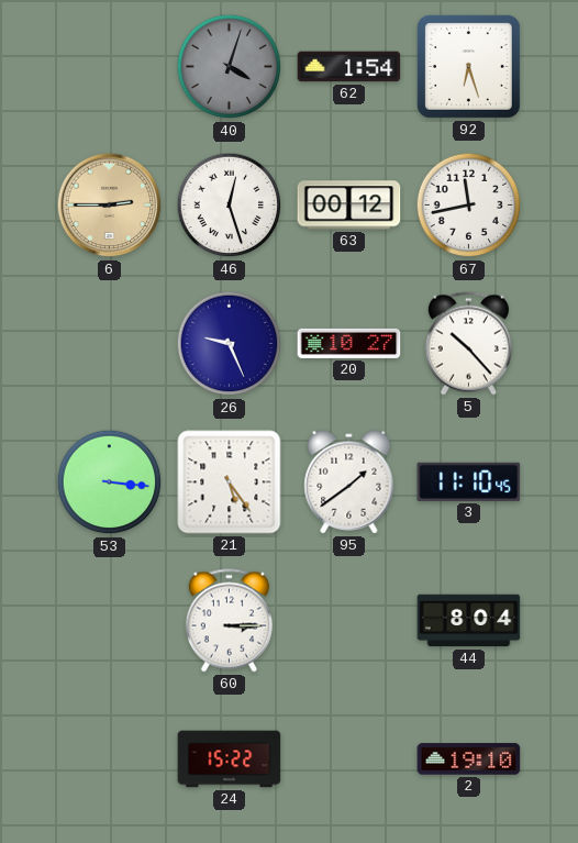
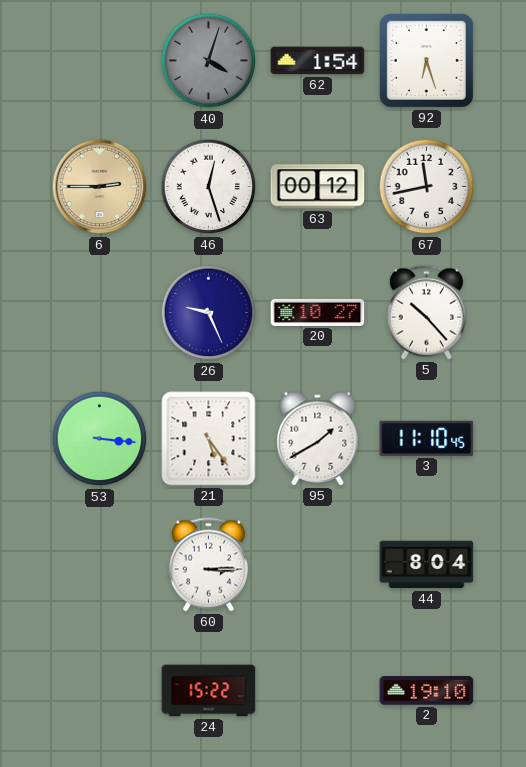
95: 1:39 -> 1:40
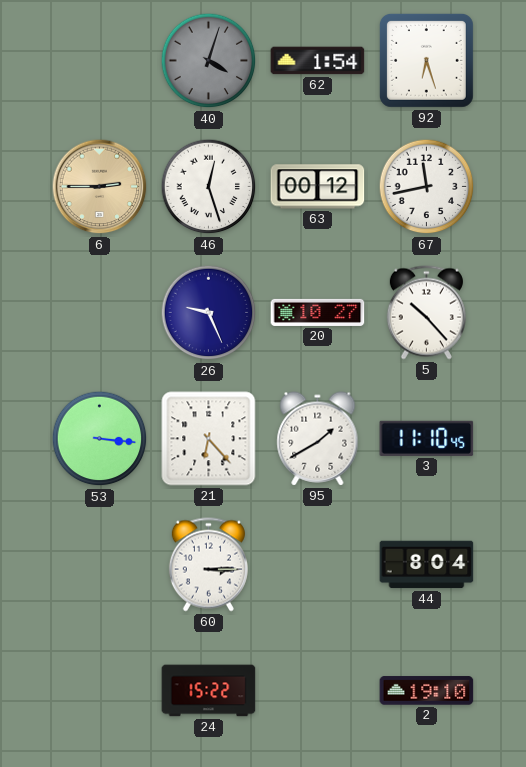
21: 5:24 -> 6:23
